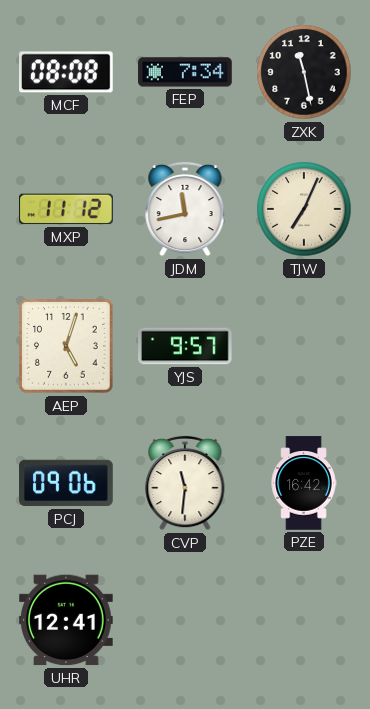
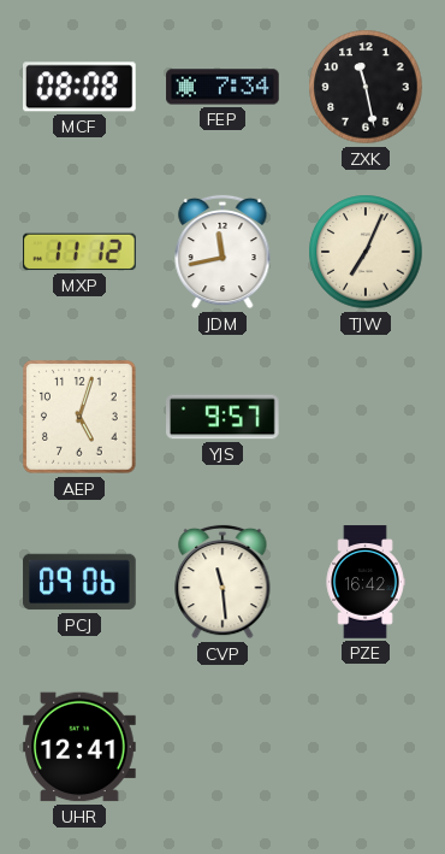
CVP: 11:31 -> 11:29
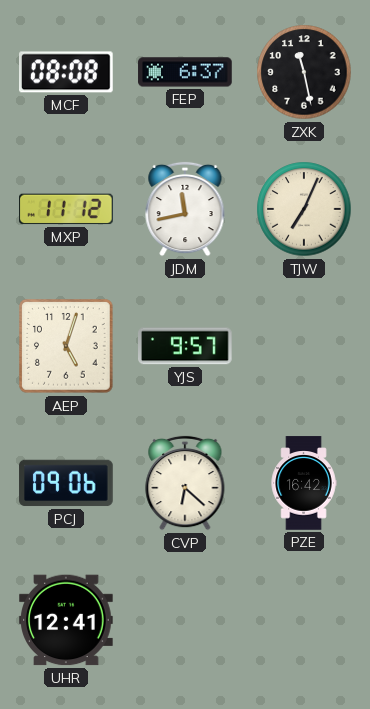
FEP: 7:34 -> 6:37
CVP: 11:29 -> 6:22
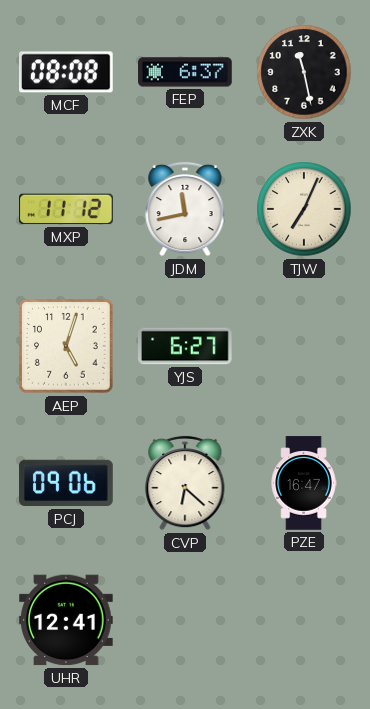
YJS: 9:57 -> 6:27
PZE: 16:42 -> 16:47
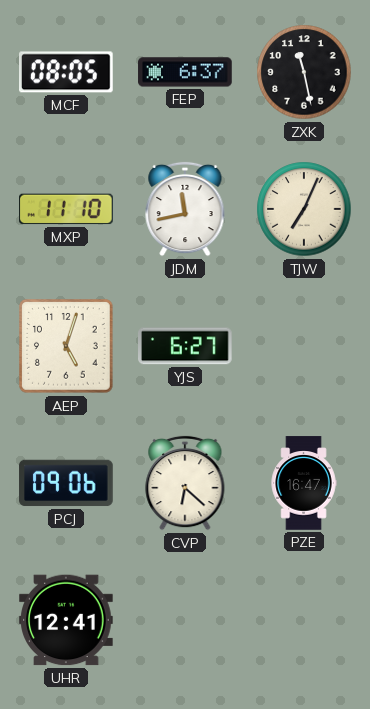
MCF: 08:08 -> 08:05
MXP: 11:12 -> 11:10
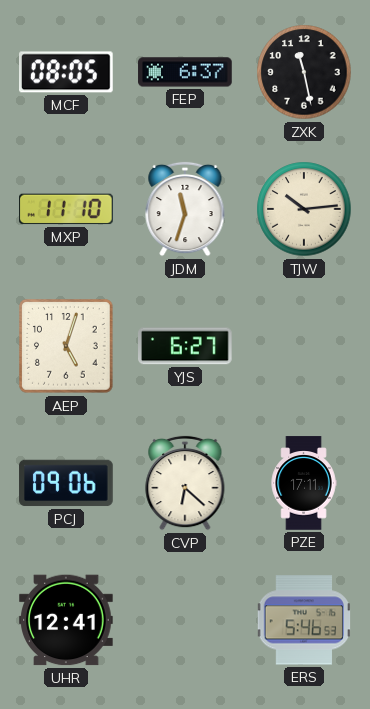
JDM: 11:43 -> 11:33
TJW: 7:04 -> 10:14
PZE: 16:47 -> 17:11
ERS: none -> 5:46
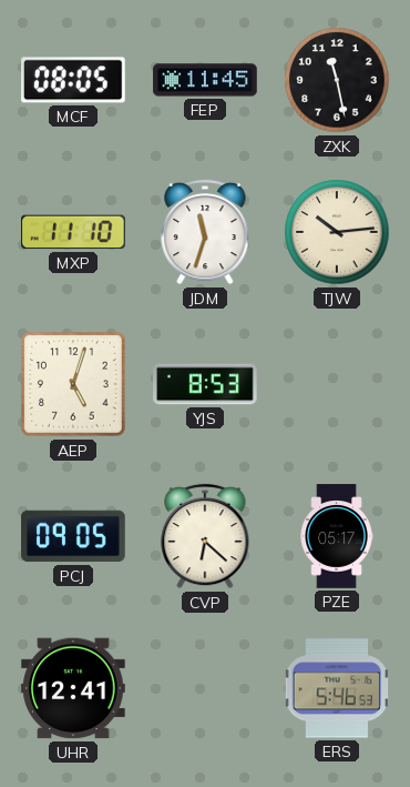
FEP: 6:37 -> 11:45
YJS: 6:27 -> 8:53
PCJ: 09:06 -> 09:05
PZE: 17:11 -> 05:17
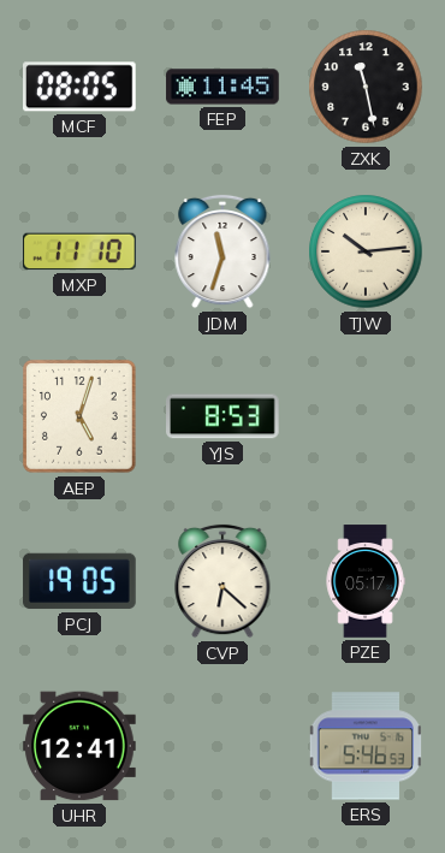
PCJ: 09:05 -> 19:05
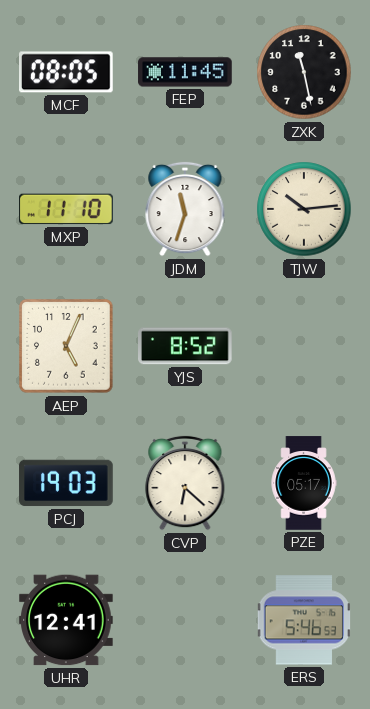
AEP: 5:03 -> 5:04
YJS: 8:53 -> 8:52
PCJ: 19:05 -> 19:03
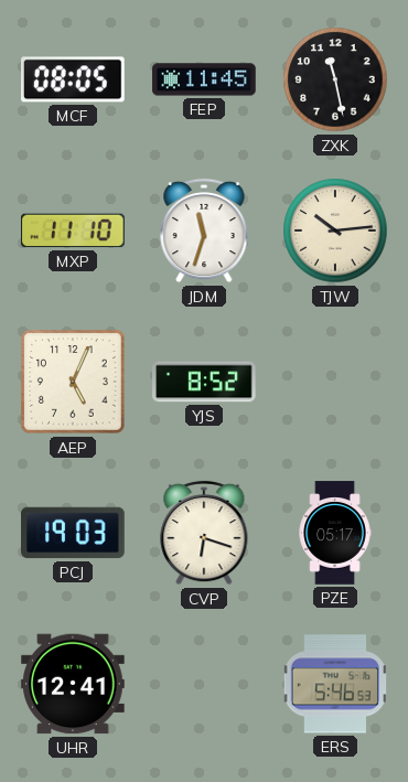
CVP: 6:22 -> 6:18
